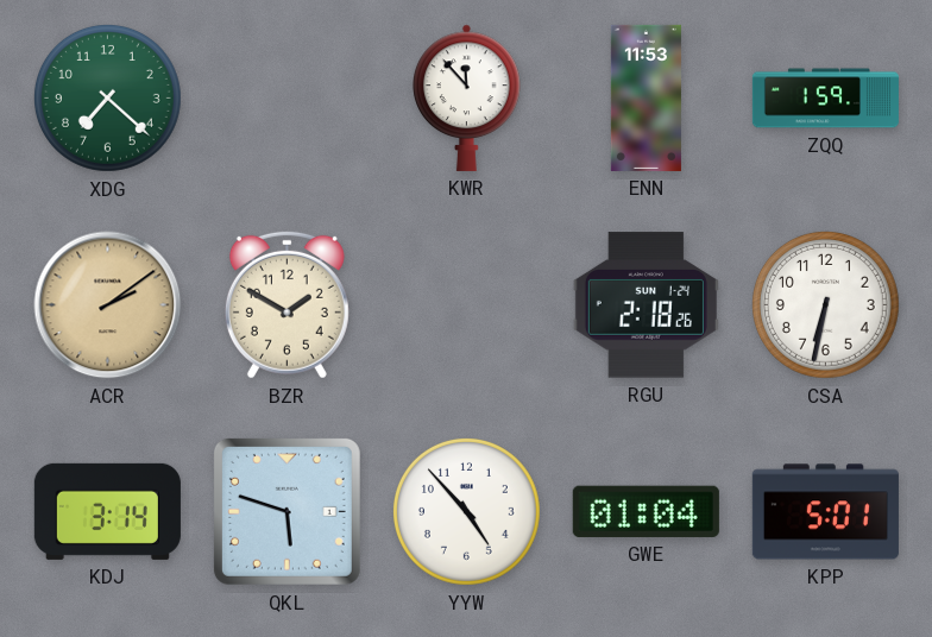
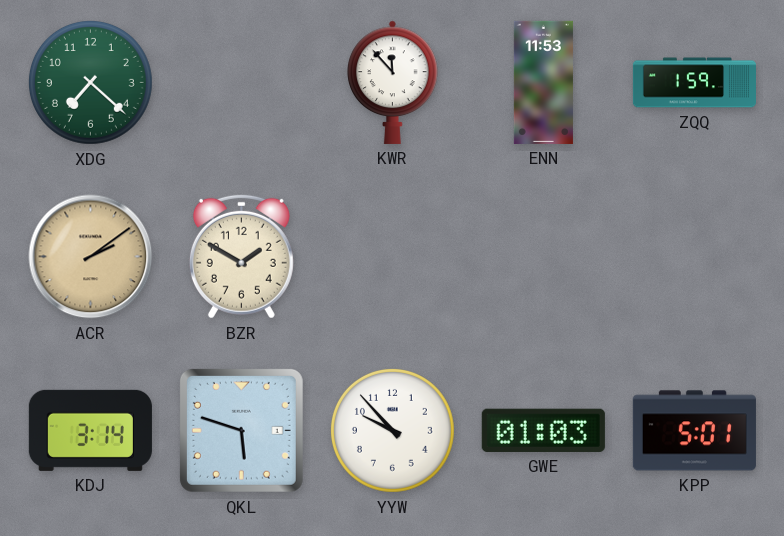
RGU: 2:18 -> none
CSA: 6:32 -> none
YYW: 4:53 -> 9:53
GWE: 01:04 -> 01:03
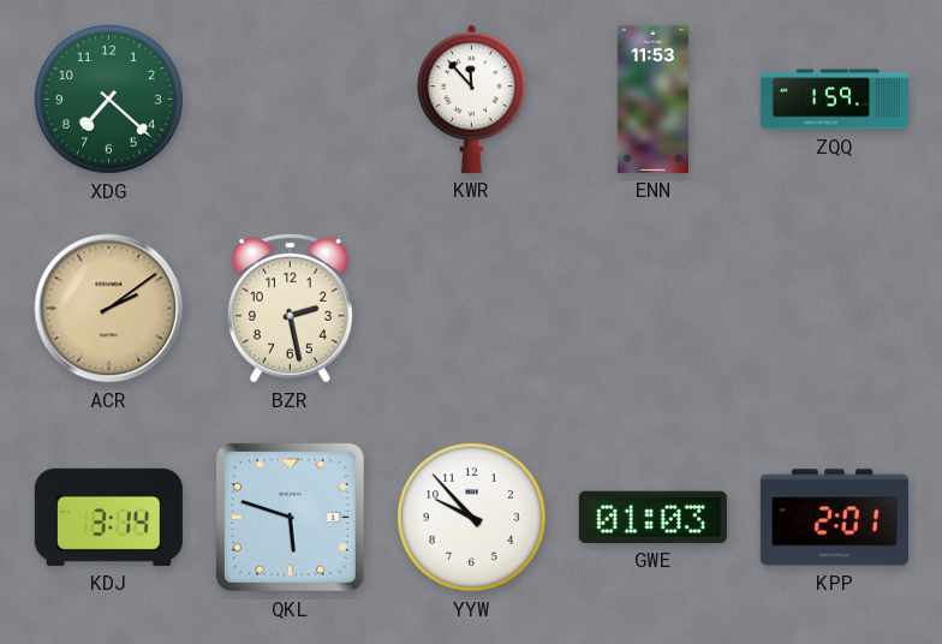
BZR: 1:50 -> 2:28
KPP: 5:01 -> 2:01
